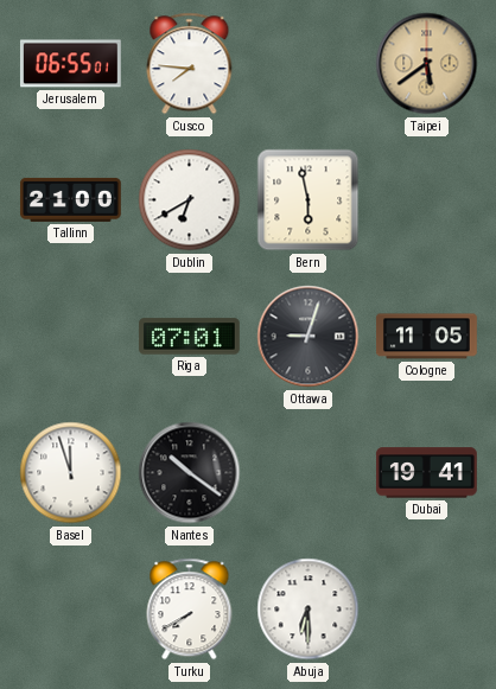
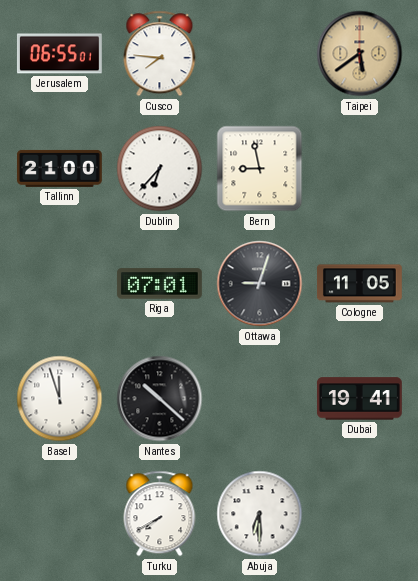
Dublin: 6:40 -> 6:37
Bern: 5:58 -> 8:58
Nantes: 10:21 -> 10:22
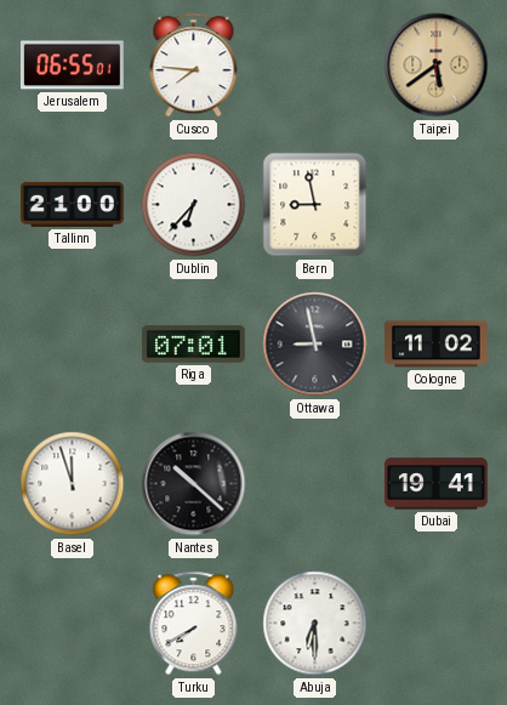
Ottawa: 9:03 -> 8:58
Cologne: 11:05 -> 11:02
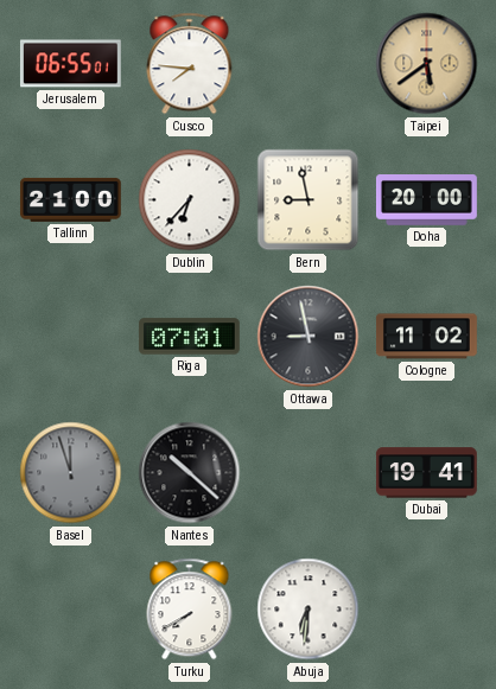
Doha: none -> 20:00
Basel dial: white -> grey
Abuja: 6:30 -> 6:31
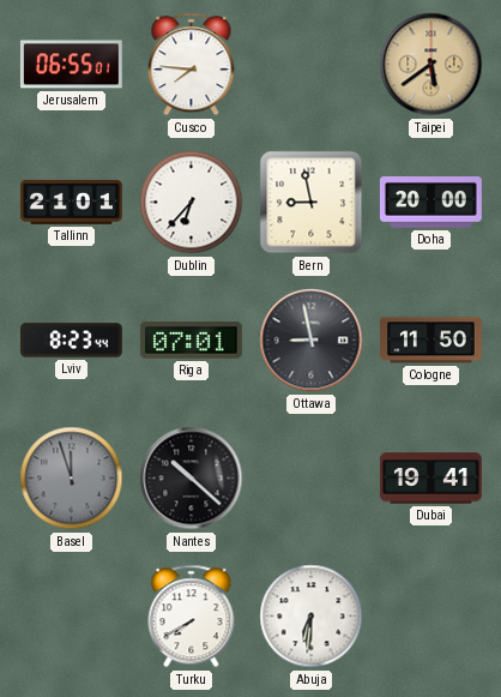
Tallinn: 21:00 -> 21:01
Lviv: none -> 8:23
Cologne: 11:02 -> 11:50
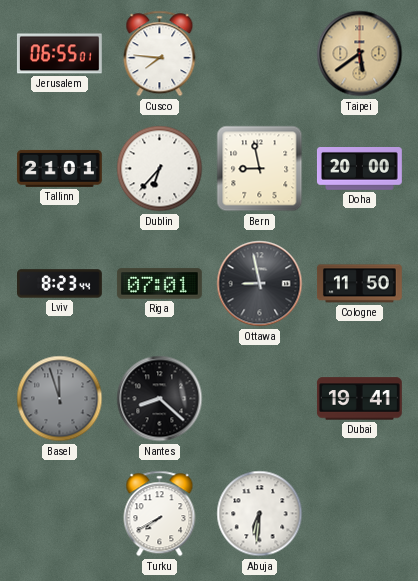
Nantes: 10:22 -> 8:22
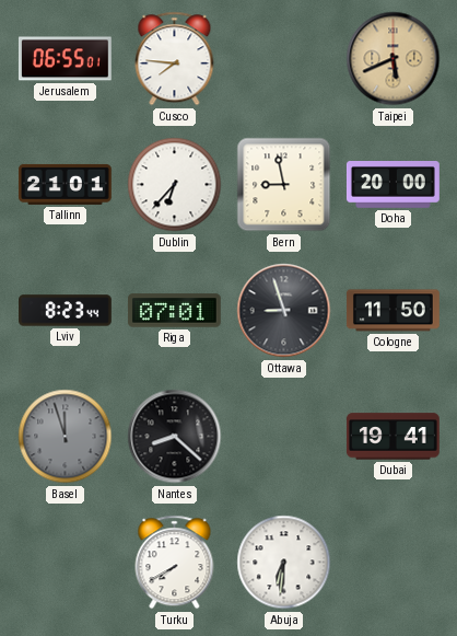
Taipei: 5:39 -> 5:41
Ottawa: 8:58 -> 8:57
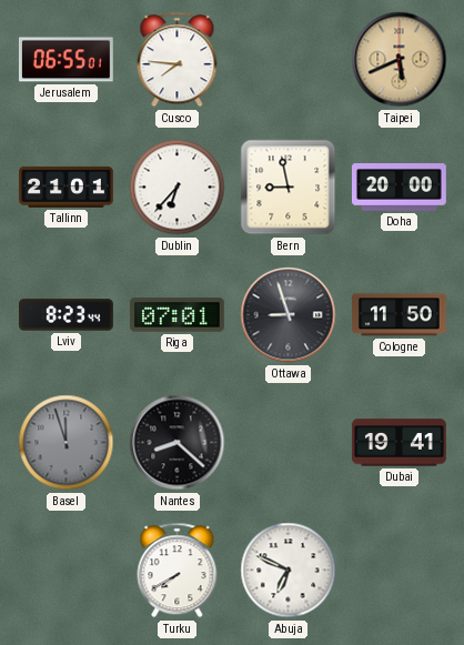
Abuja: 6:31 -> 6:49
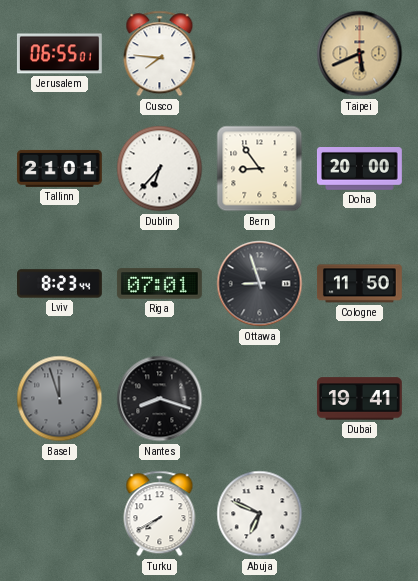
Bern: 8:58 -> 8:54
Nantes: 8:22 -> 8:18
